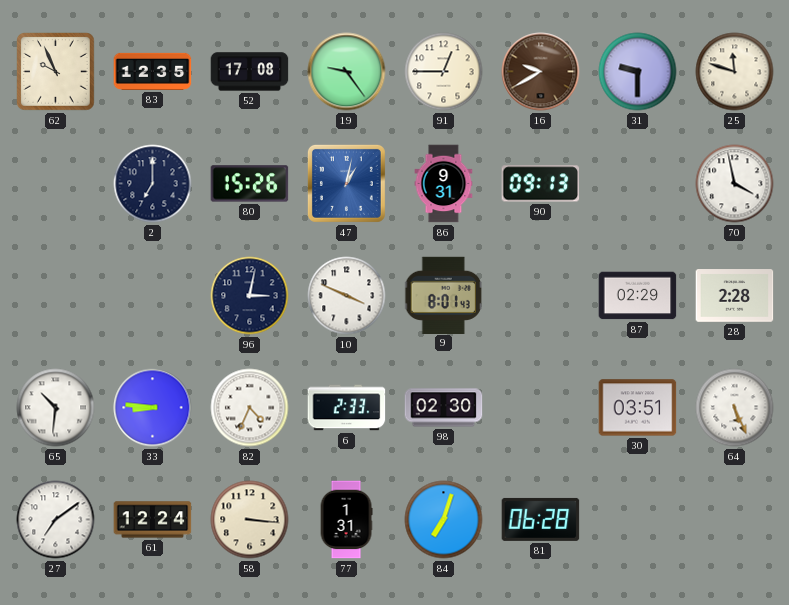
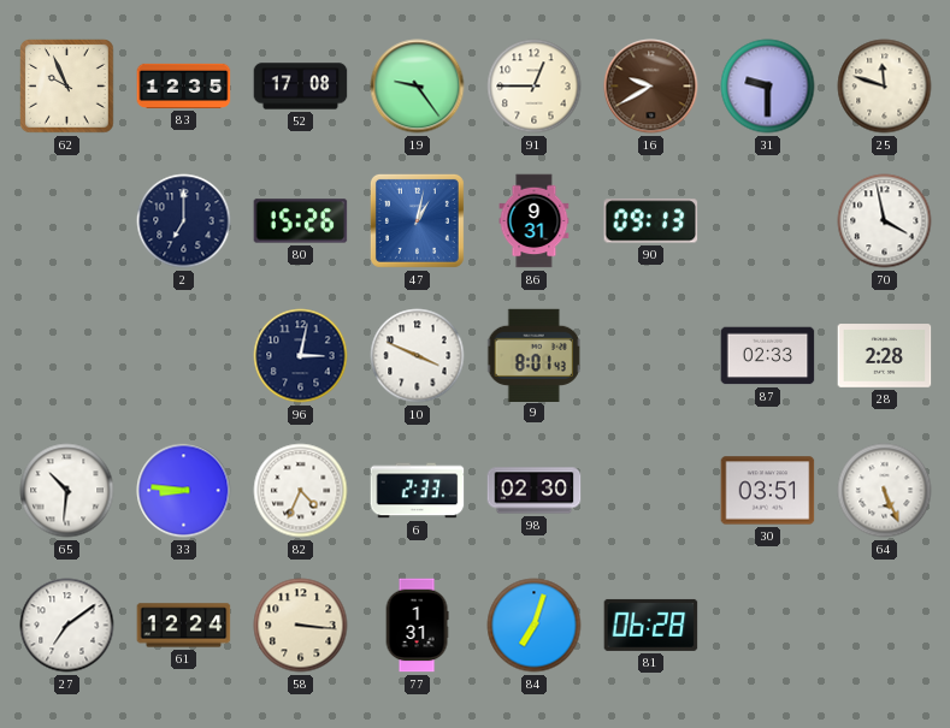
87: 02:29 -> 02:33
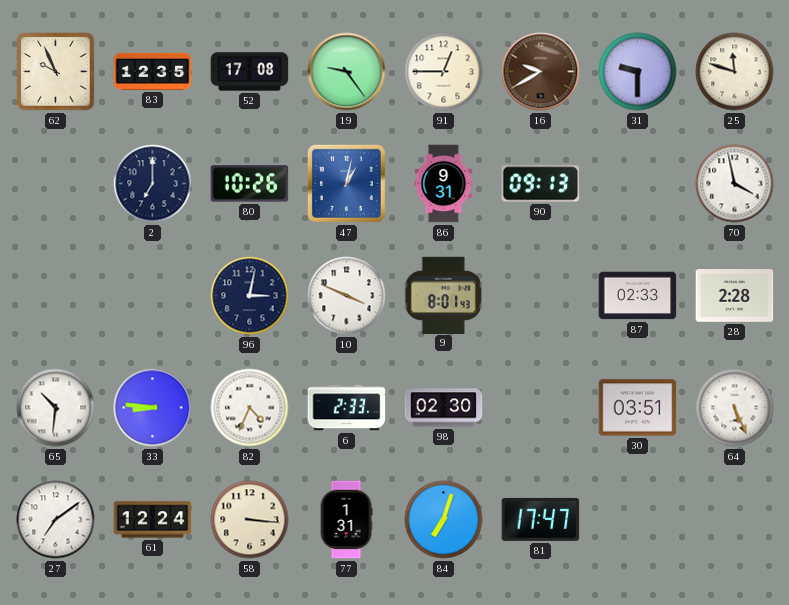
80: 15:26 -> 10:26
81: 06:28 -> 17:47
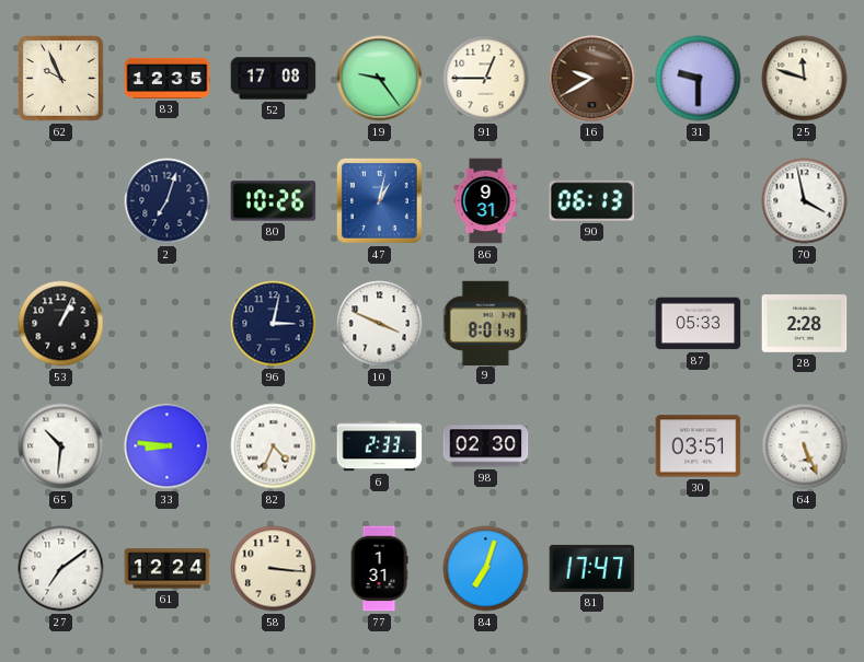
2: 7:00 -> 7:03
90: 09:13 -> 06:13
53: none -> 1:04
87: 02:33 -> 05:33
